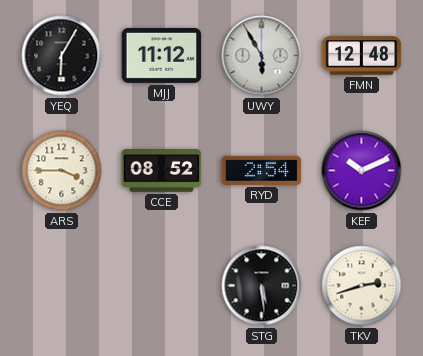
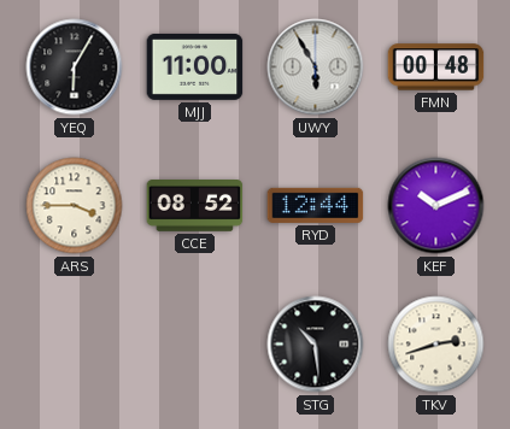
MJJ: 11:12 -> 11:00
FMN: 12:48 -> 00:48
RYD: 2:54 -> 12:44
STG: 5:29 -> 10:29
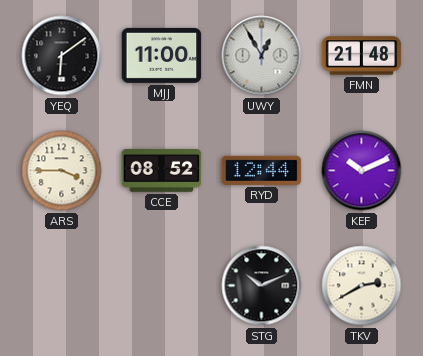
YEQ: 6:05 -> 6:09
UWY: 5:55 -> 12:55
FMN: 00:48 -> 21:48
STG: 10:29 -> 10:11
TKV: 2:42 -> 2:40
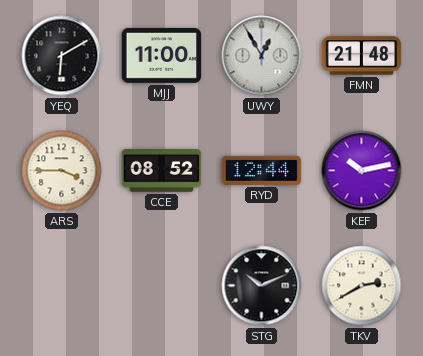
YEQ: 6:09 -> 6:10
KEF: 10:11 -> 10:13
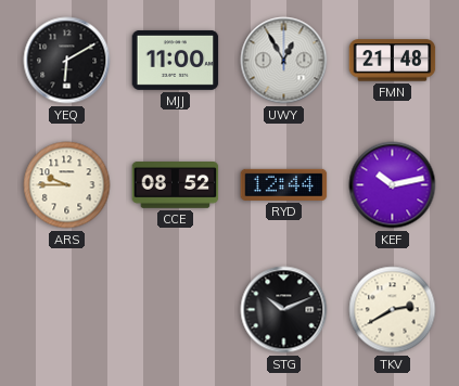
ARS: 3:45 -> 9:45
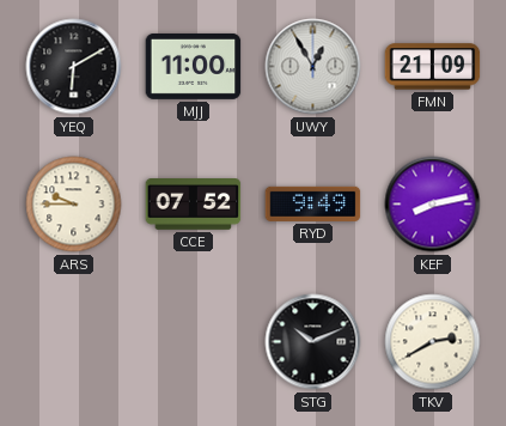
FMN: 21:48 -> 21:09
CCE: 08:52 -> 07:52
RYD: 12:44 -> 9:49
KEF: 10:13 -> 8:13
